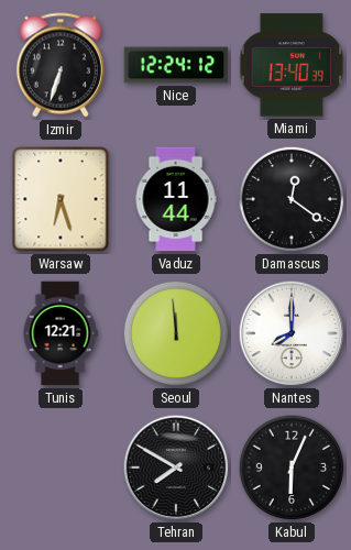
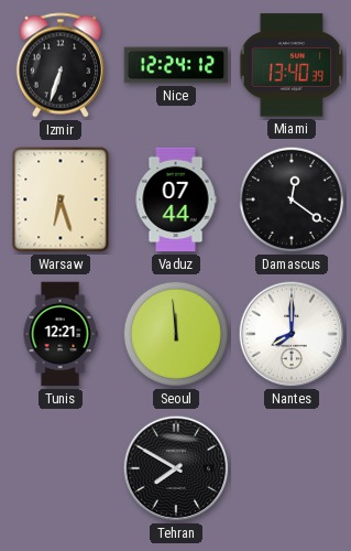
Vaduz: 11:44 -> 07:44
Kabul: 6:04 -> none
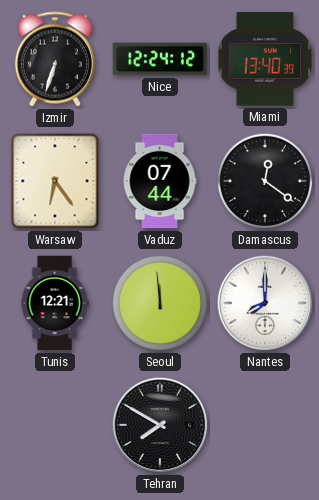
Warsaw: 6:27 -> 6:24
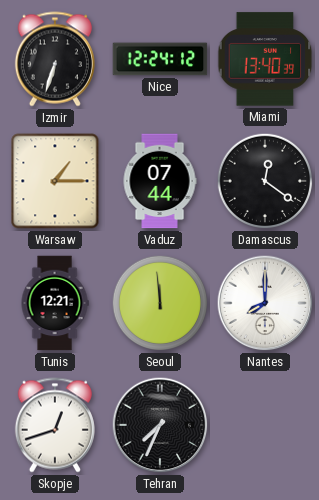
Warsaw: 6:24 -> 1:15
Skopje: none -> 12:42
Tehran: 7:50 -> 7:34
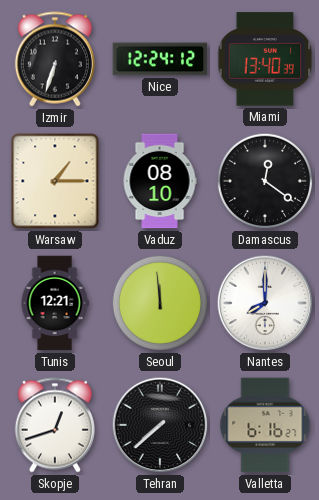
Vaduz: 07:44 -> 08:10
Tehran: 7:34 -> 7:38
Valletta: none -> 6:16
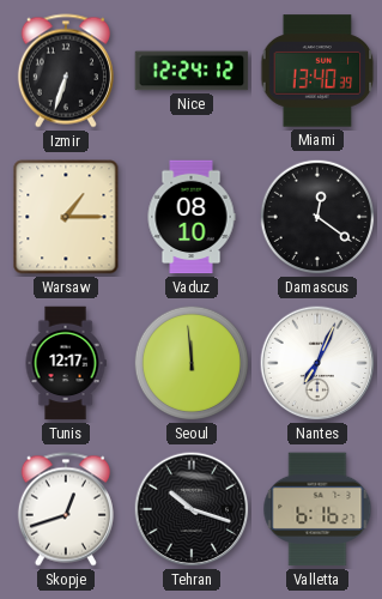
Tunis: 12:21 -> 12:17
Nantes: 8:00 -> 7:04
Tehran: 7:38 -> 10:18
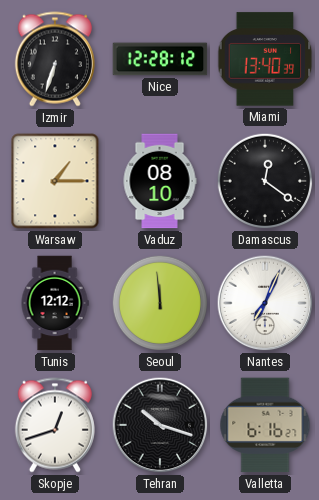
Nice: 12:24 -> 12:28
Tunis: 12:17 -> 12:12
